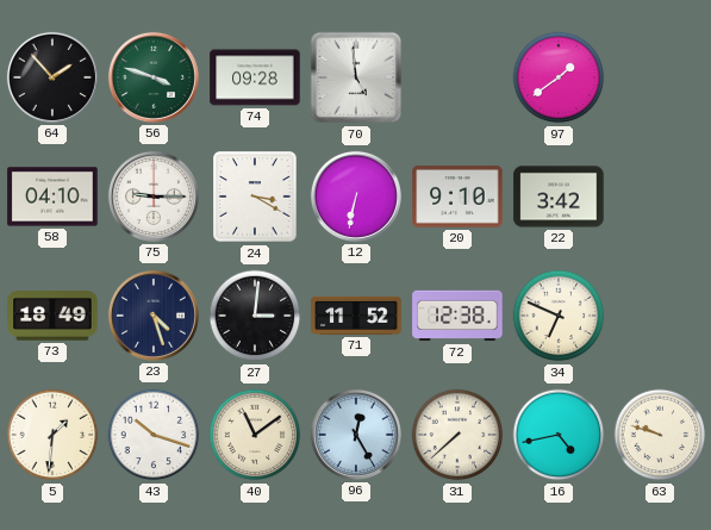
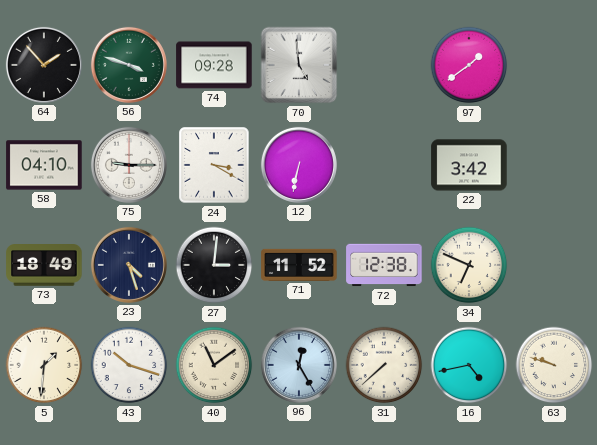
20: 9:10 -> none
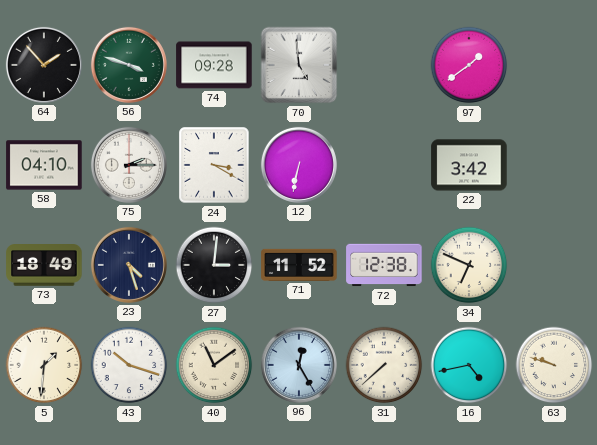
75: 9:15 -> 2:15
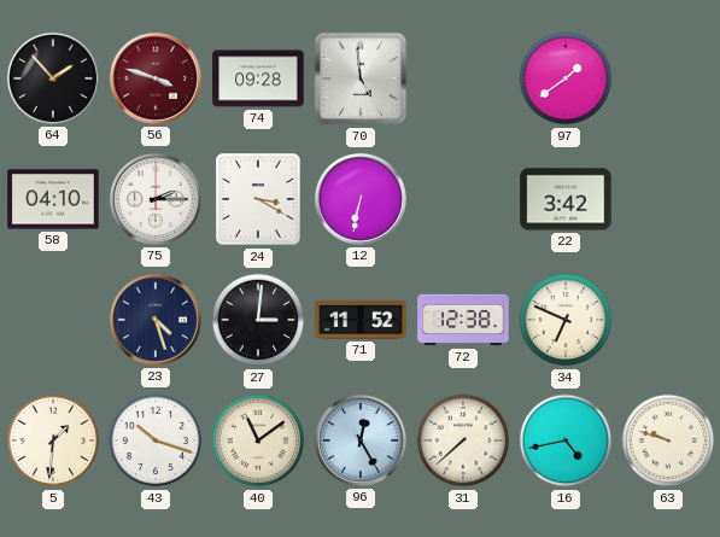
56 dial: green -> burgundy
73: 18:49 -> none
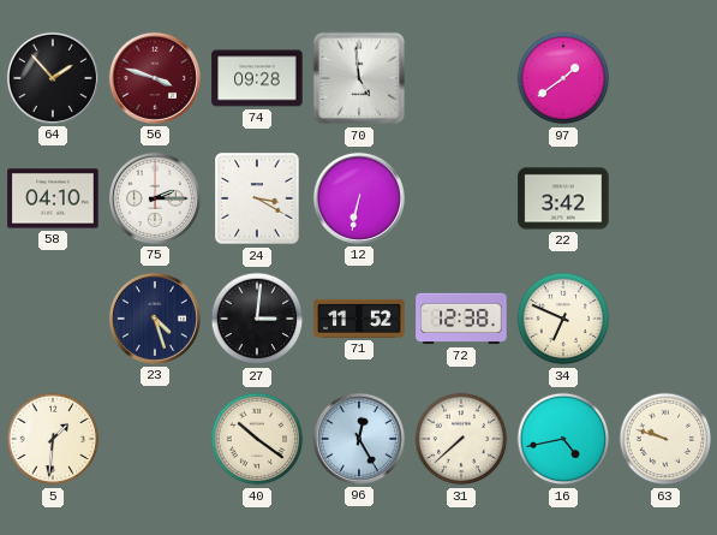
43: 10:18 -> none
40: 11:09 -> 10:21
